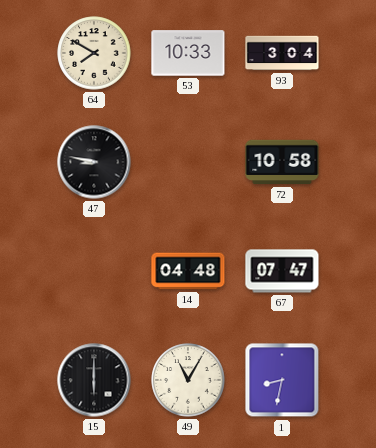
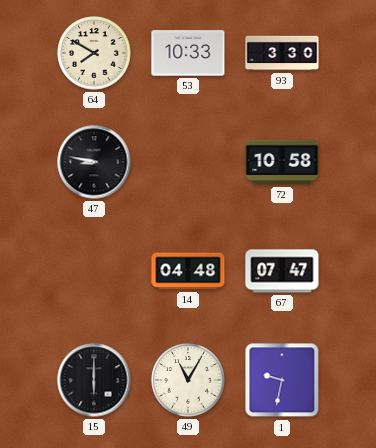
93: 3:04 -> 3:30
1: 8:32 -> 9:32
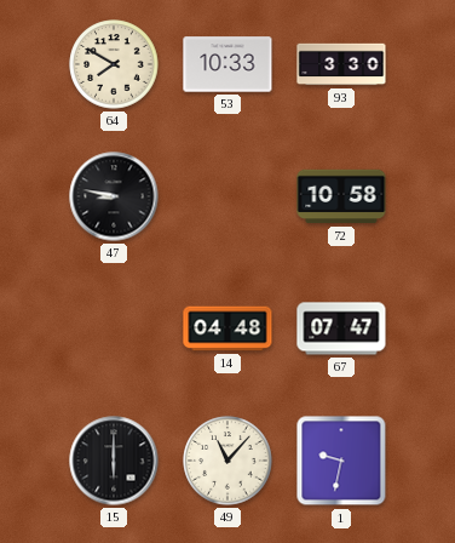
49: 11:05 -> 11:07
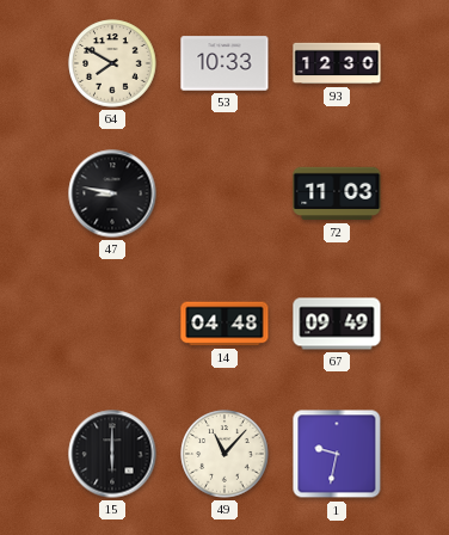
93: 3:30 -> 12:30
72: 10:58 -> 11:03
67: 07:47 -> 09:49
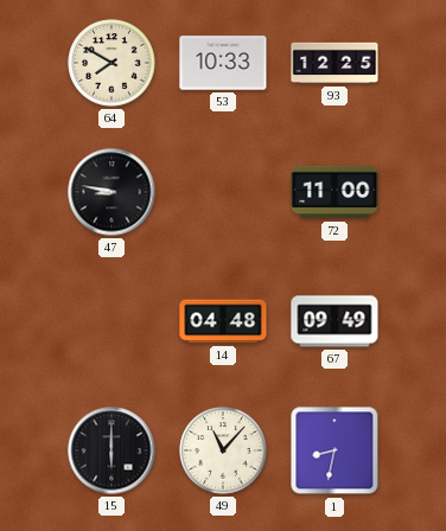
93: 12:30 -> 12:25
72: 11:03 -> 11:00
1: 9:32 -> 8:32
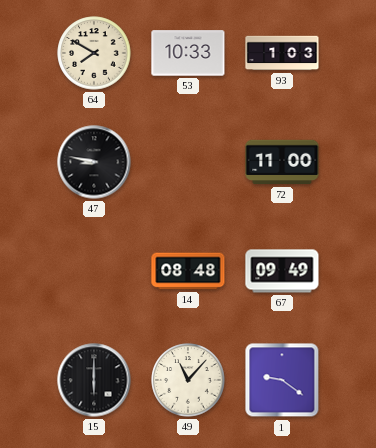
93: 12:25 -> 1:03
14: 04:48 -> 08:48
1: 8:32 -> 9:21
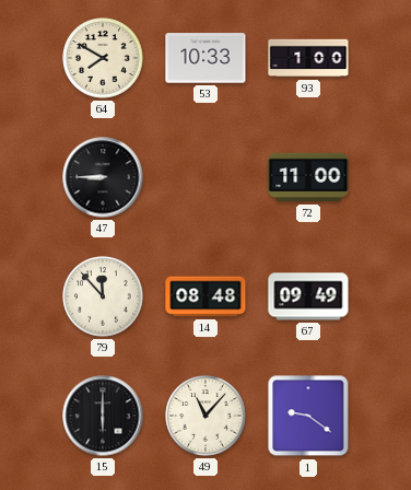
93: 1:03 -> 1:00
47: 8:47 -> 8:45
79: none -> 11:53
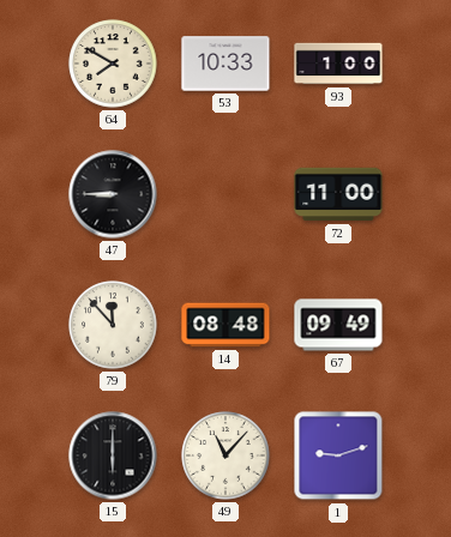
1: 9:21 -> 9:12
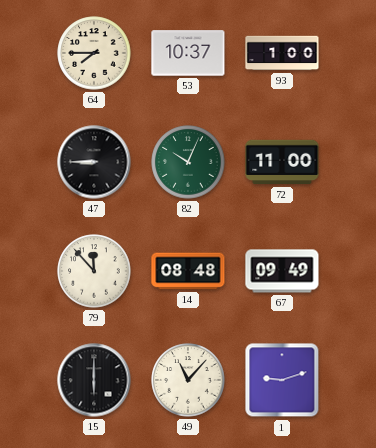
64: 7:50 -> 7:45
53: 10:33 -> 10:37
82: none -> 10:04
